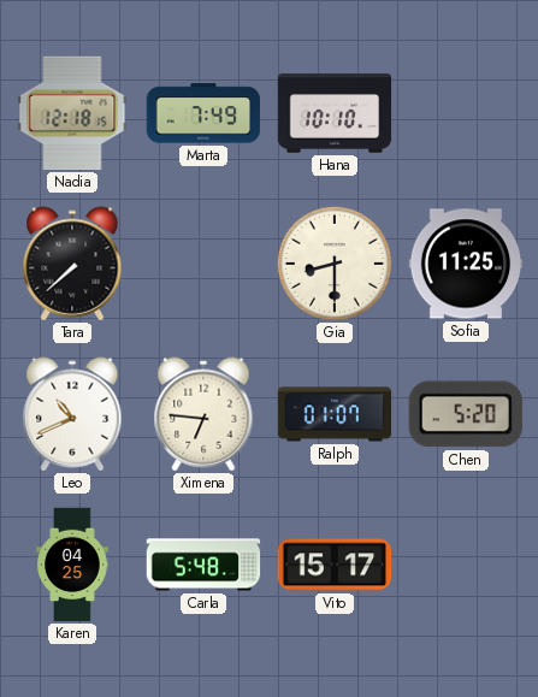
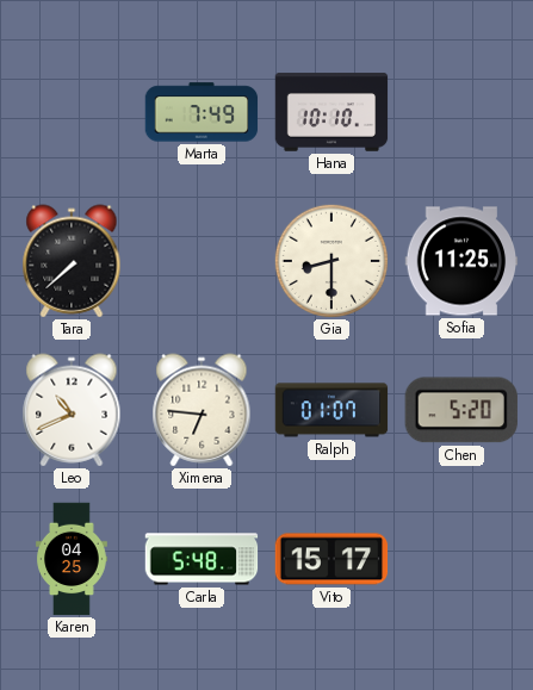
Nadia: 12:18 -> none
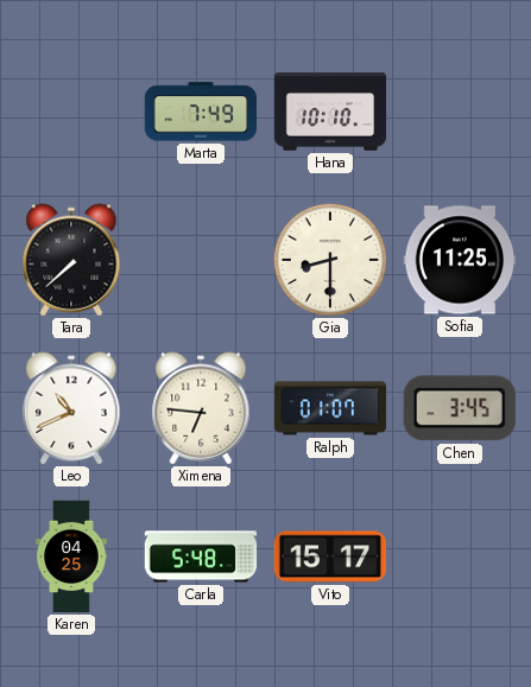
Chen: 5:20 -> 3:45
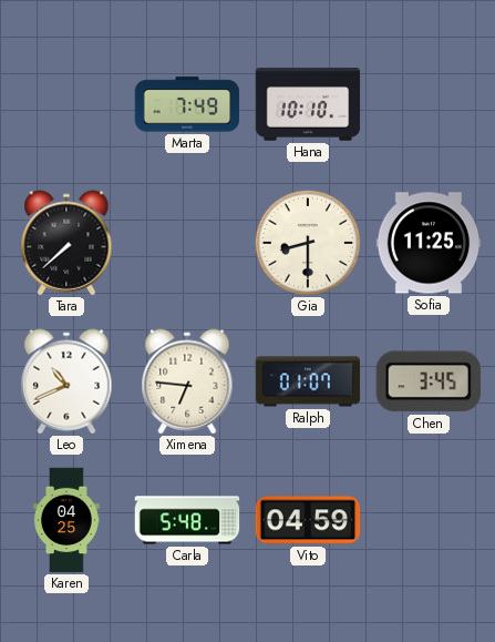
Vito: 15:17 -> 04:59
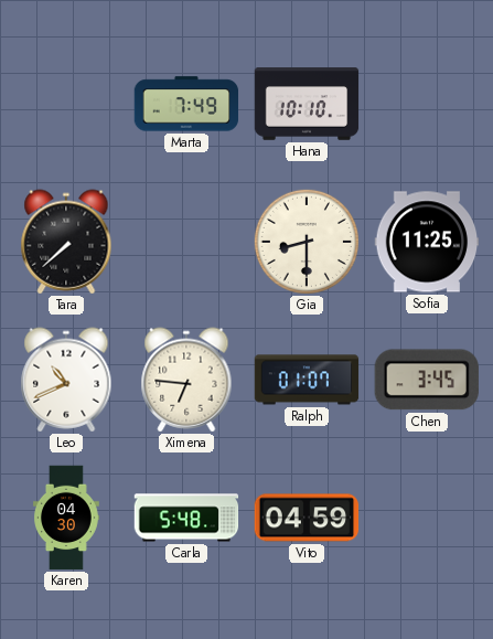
Karen: 04:25 -> 04:30
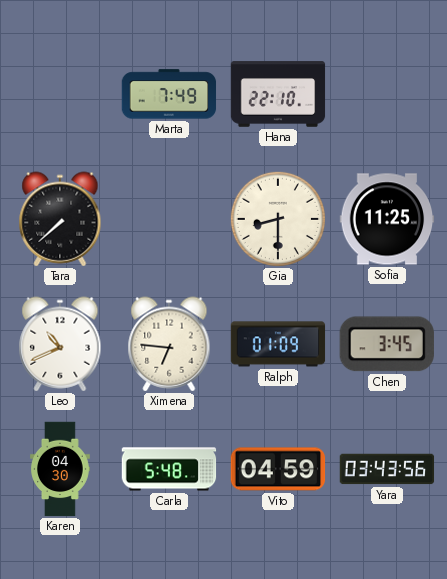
Hana: 10:10 -> 22:10
Ralph: 01:07 -> 01:09
Yara: none -> 03:43
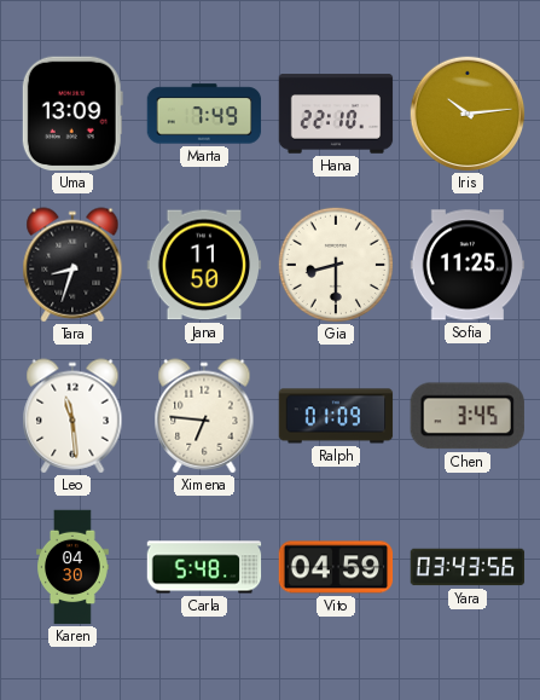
Uma: none -> 13:09
Iris: none -> 10:14
Tara: 7:38 -> 8:33
Jana: none -> 11:50
Leo: 10:41 -> 11:29
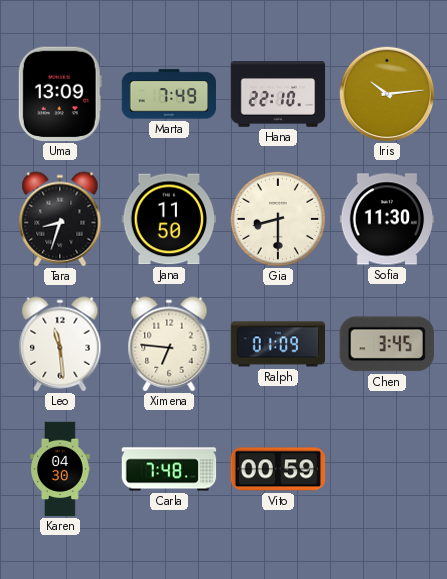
Sofia: 11:25 -> 11:30
Carla: 5:48 -> 7:48
Vito: 04:59 -> 00:59
Yara: 03:43 -> none
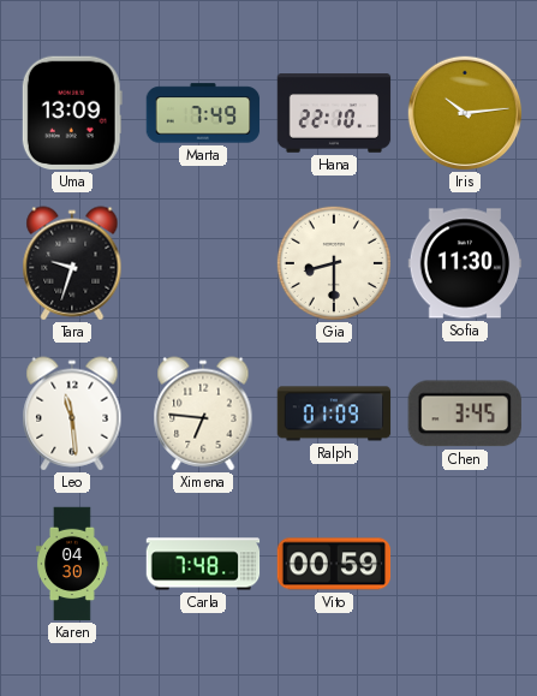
Tara: 8:33 -> 9:33
Jana: 11:50 -> none
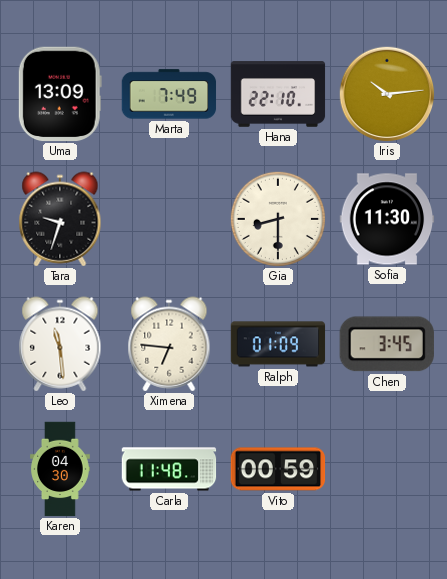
Carla: 7:48 -> 11:48
